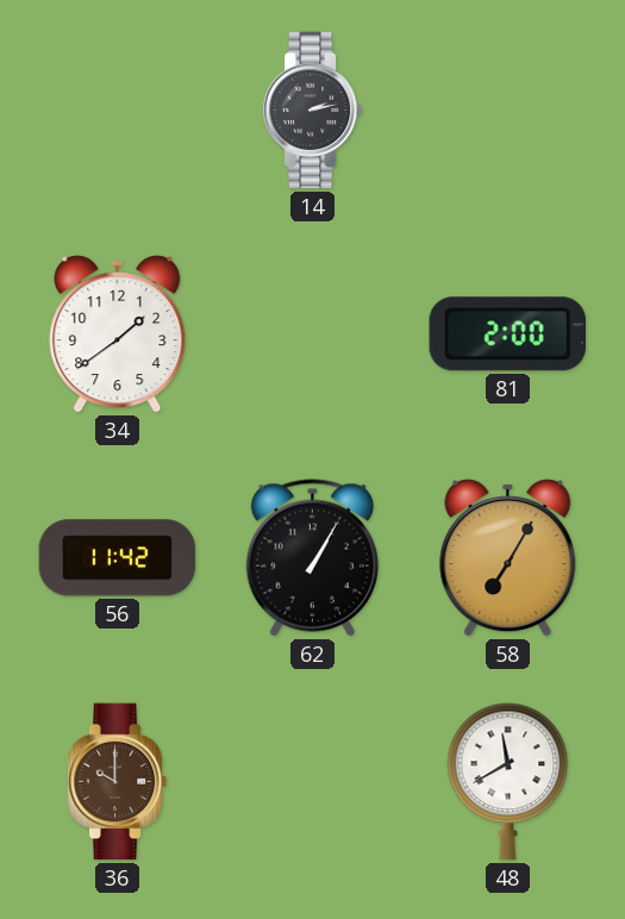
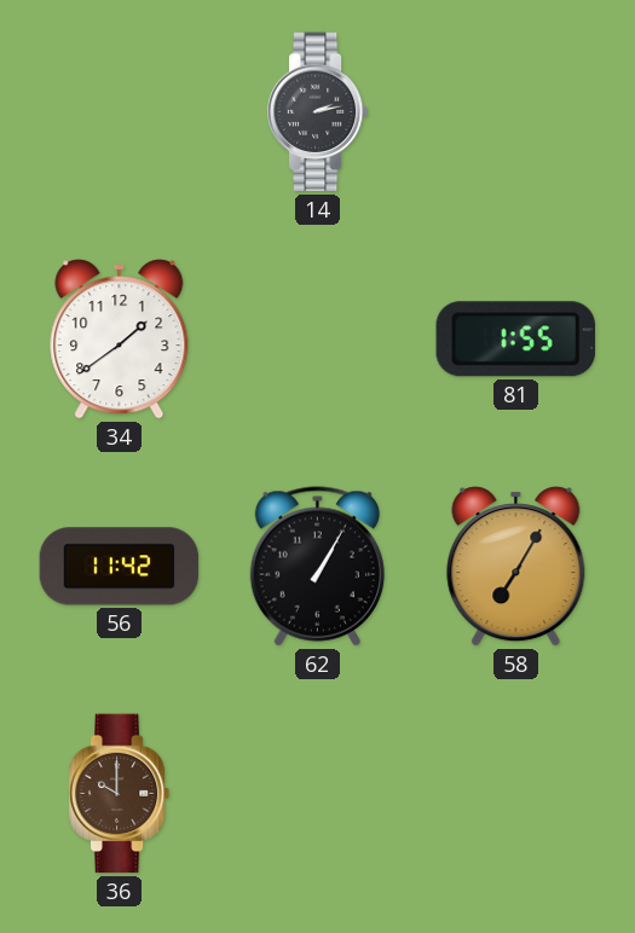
81: 2:00 -> 1:55
48: 11:40 -> none
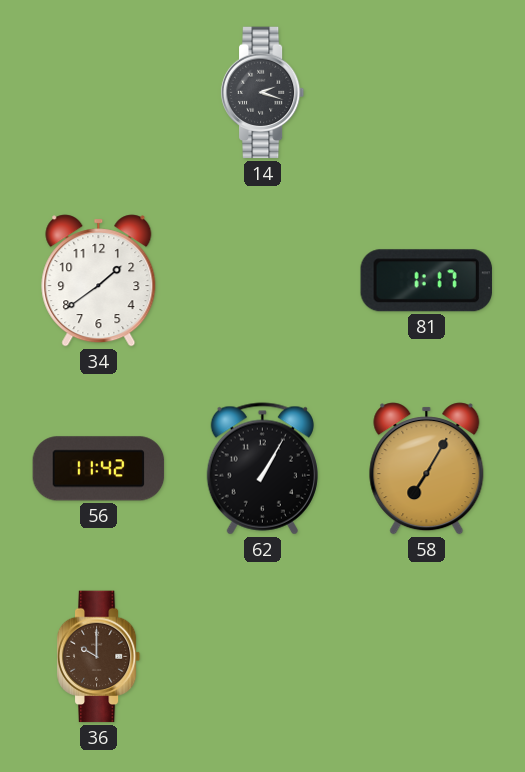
14: 2:13 -> 2:18
81: 1:55 -> 1:17
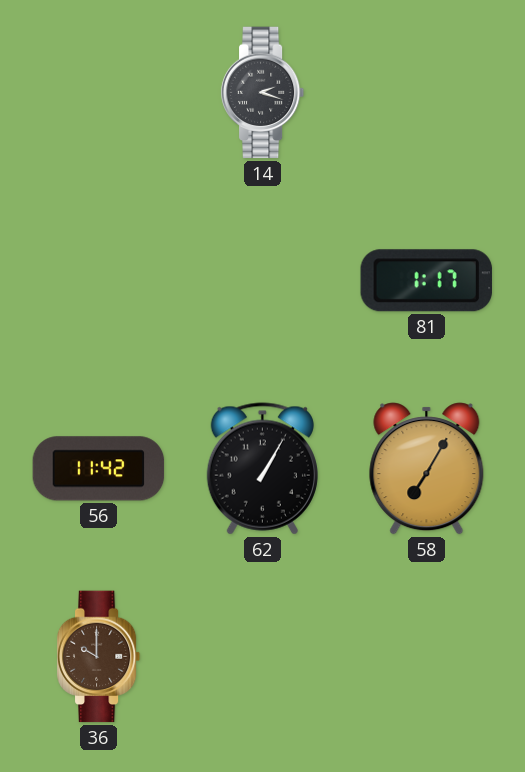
34: 1:39 -> none
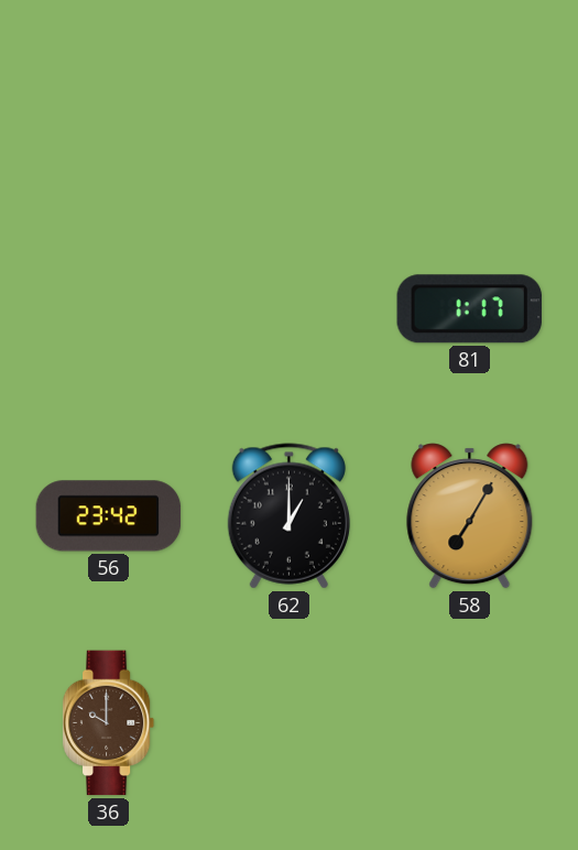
14: 2:18 -> none
56: 11:42 -> 23:42
62: 1:05 -> 1:00
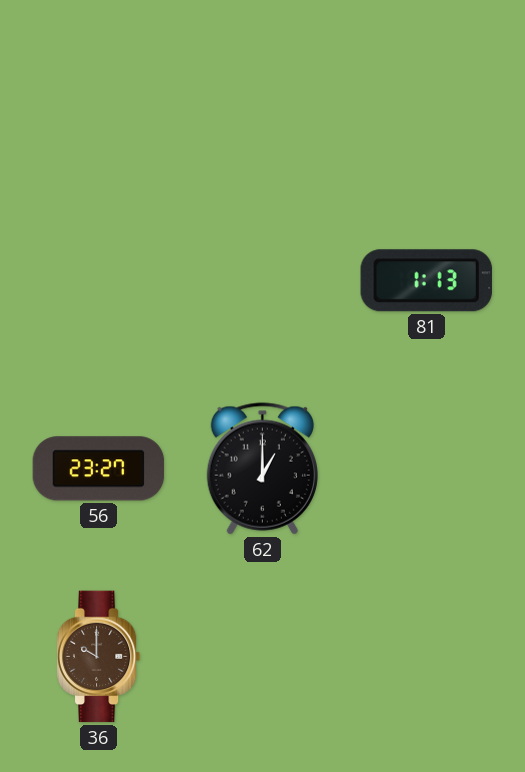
81: 1:17 -> 1:13
56: 23:42 -> 23:27
58: 7:05 -> none
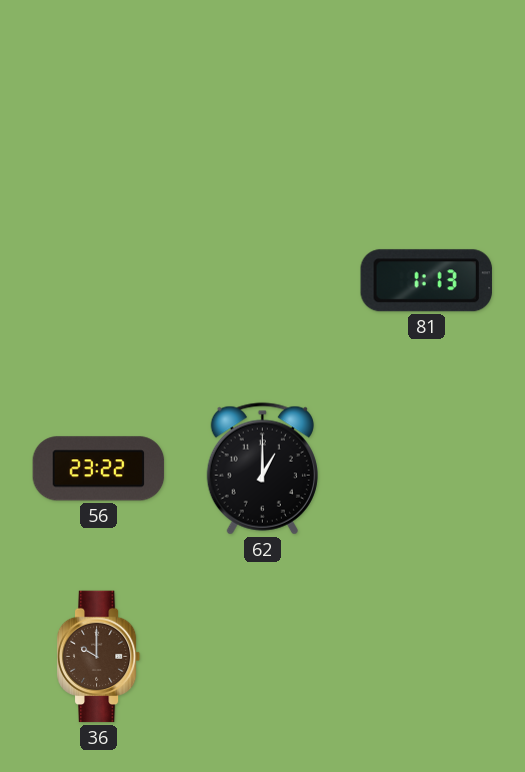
56: 23:27 -> 23:22
